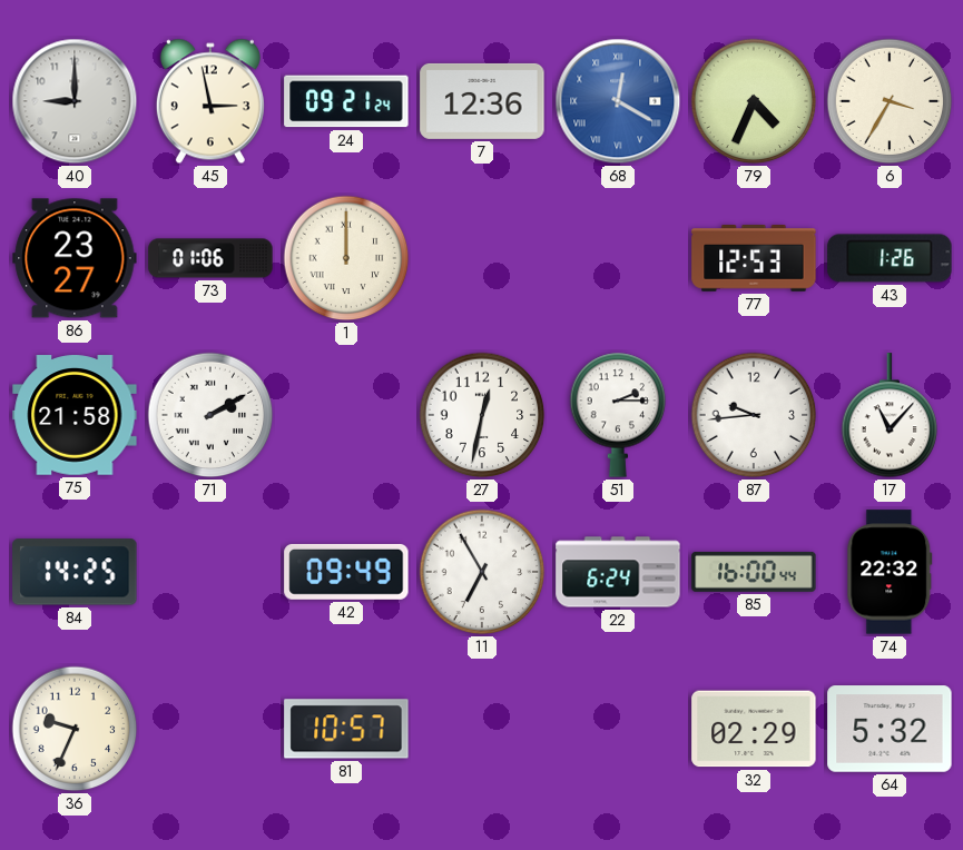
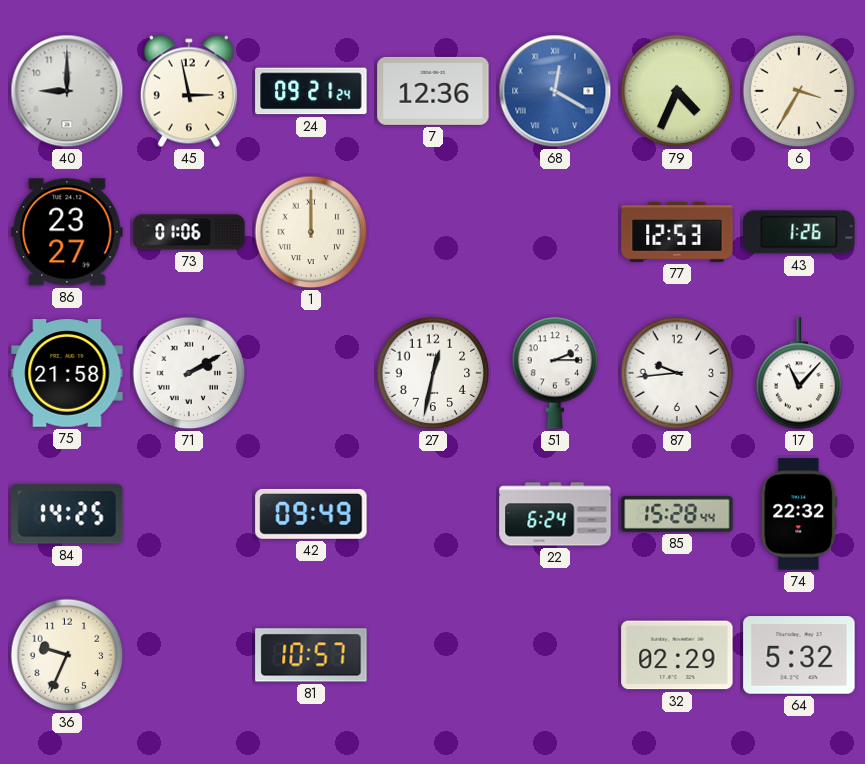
11: 6:55 -> none
85: 16:00 -> 15:28
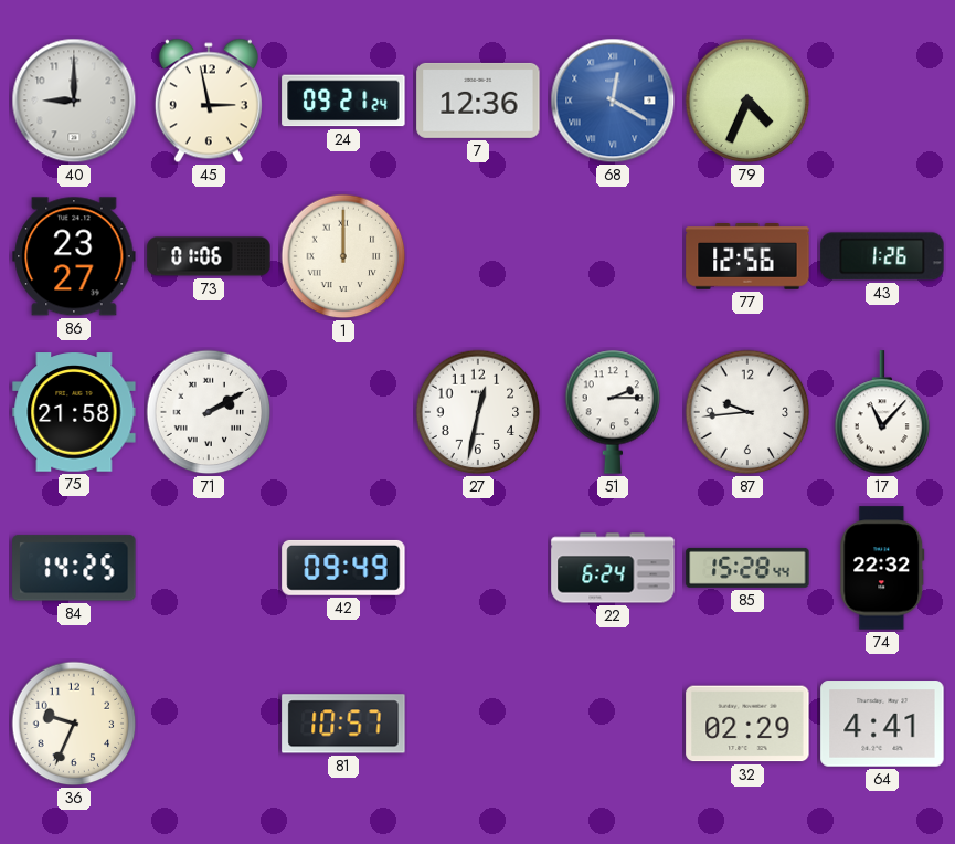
6: 3:35 -> none
77: 12:53 -> 12:56
64: 5:32 -> 4:41
